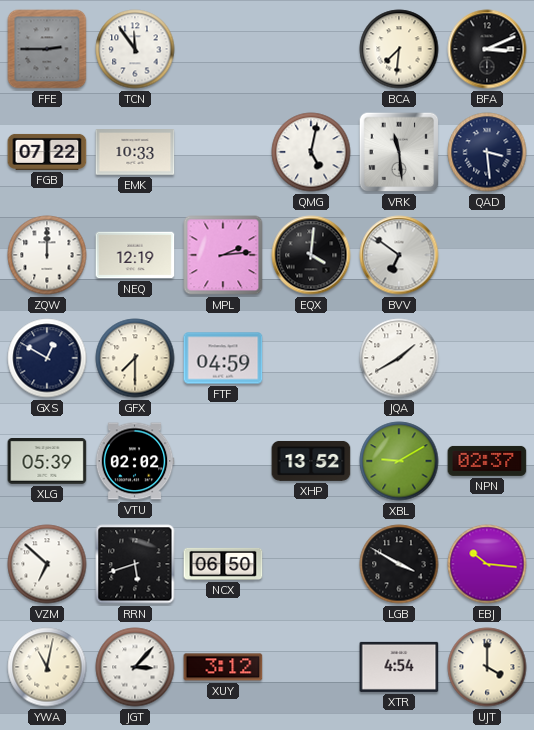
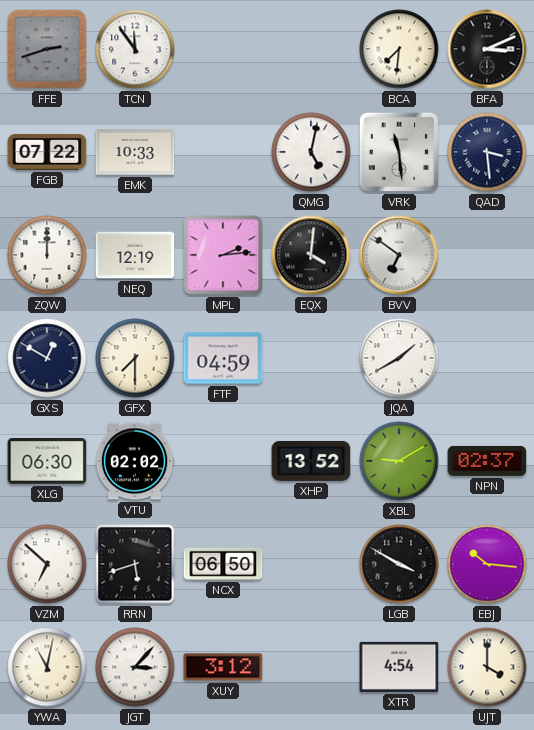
FFE: 2:45 -> 2:42
XLG: 05:39 -> 06:30
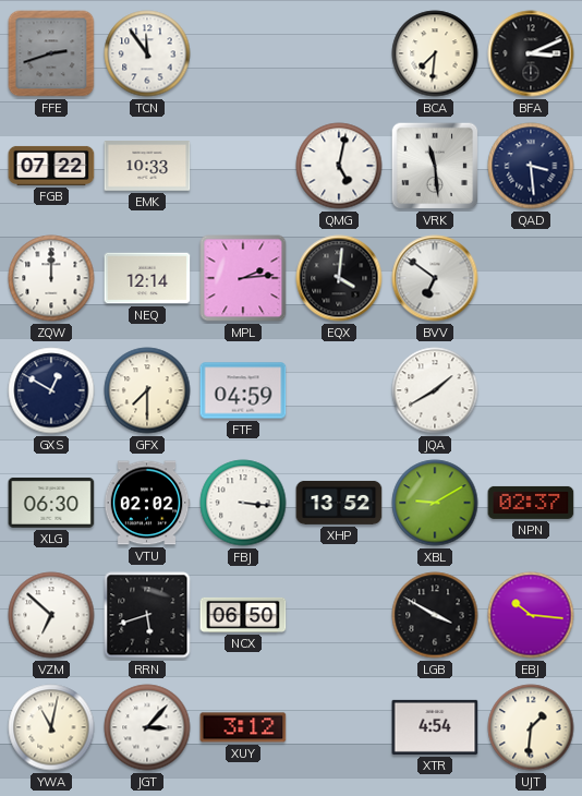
NEQ: 12:19 -> 12:14
FBJ: none -> 3:16
UJT: 4:00 -> 1:31
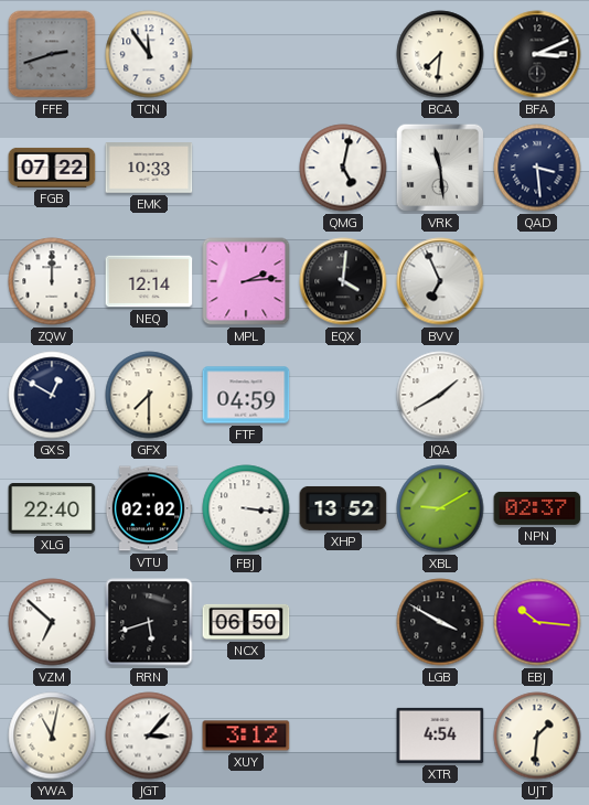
BVV: 6:51 -> 6:56
XLG: 06:30 -> 22:40
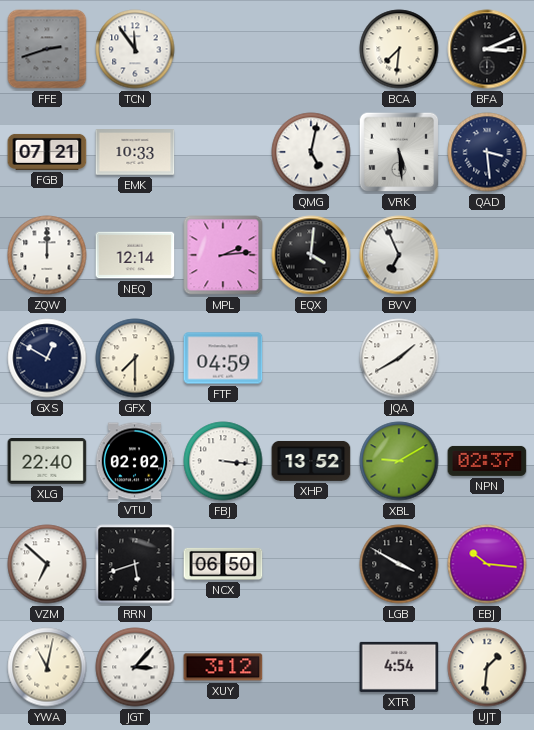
FGB: 07:22 -> 07:21
VRK: 11:29 -> 5:29
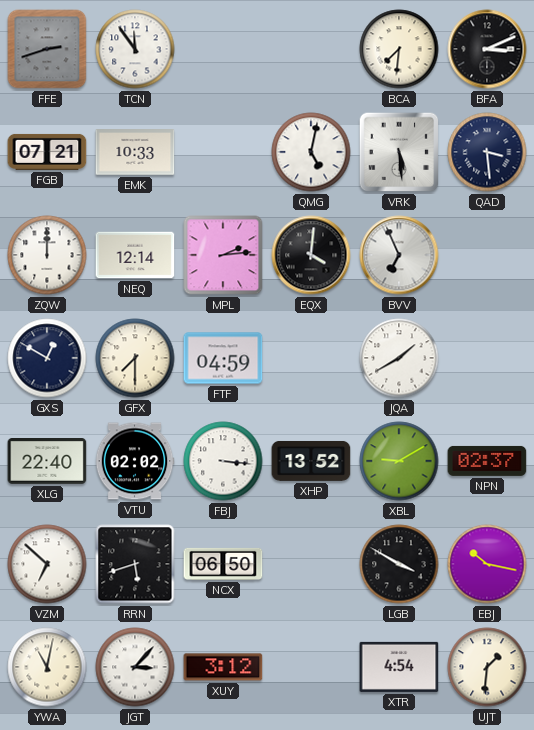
EBJ: 10:16 -> 10:17
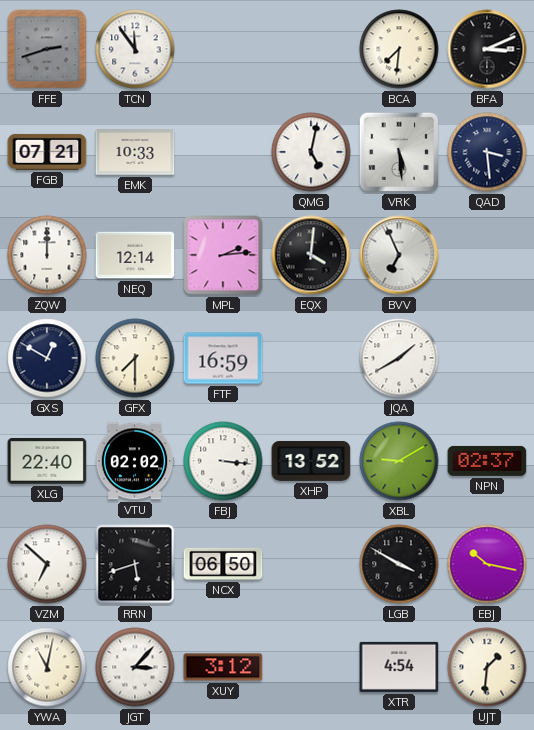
FTF: 04:59 -> 16:59
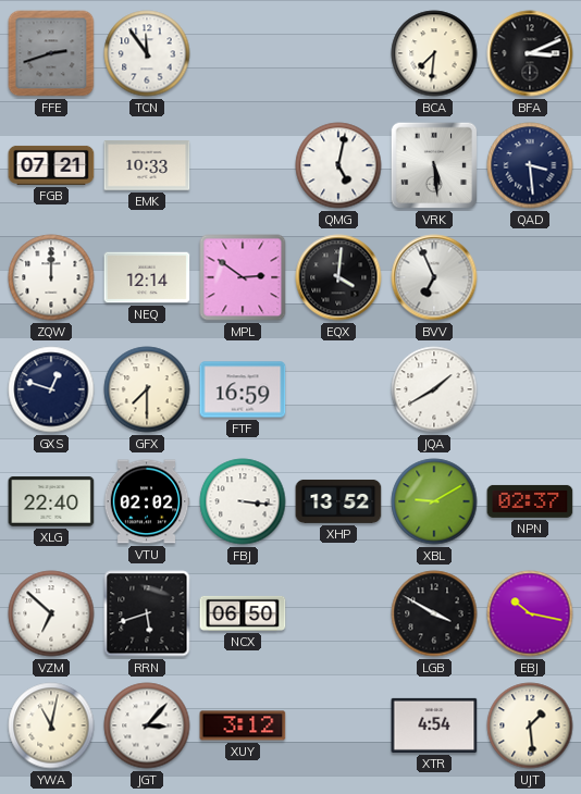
MPL: 2:14 -> 2:51
GXS: 12:50 -> 12:48
UJT: 1:31 -> 1:29
